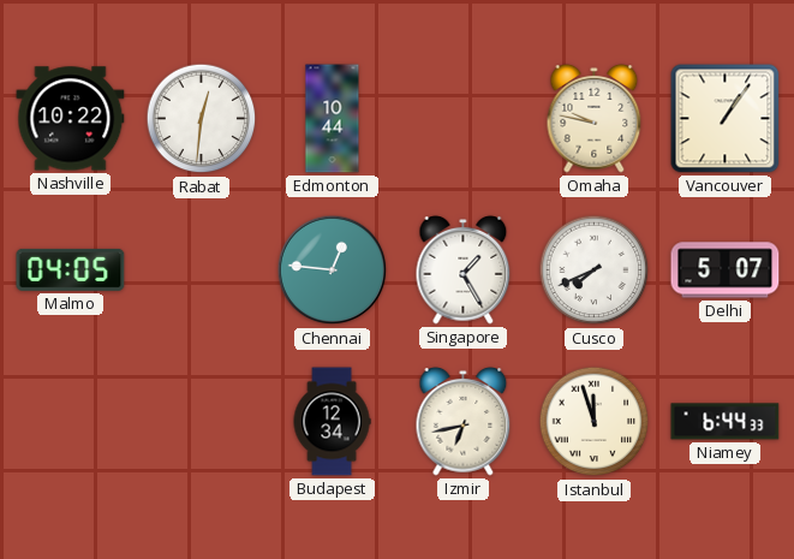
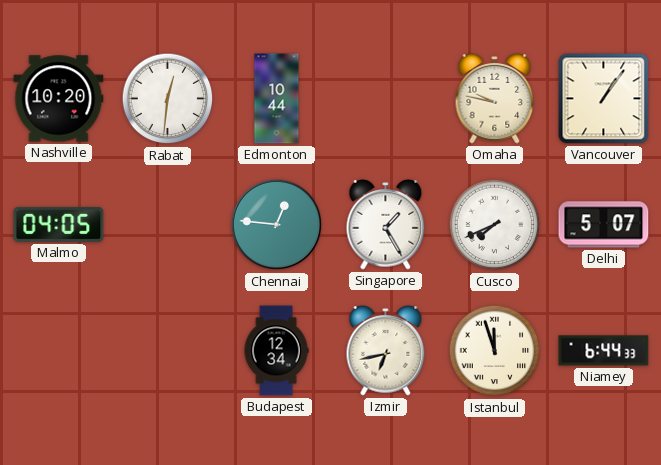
Nashville: 10:22 -> 10:20
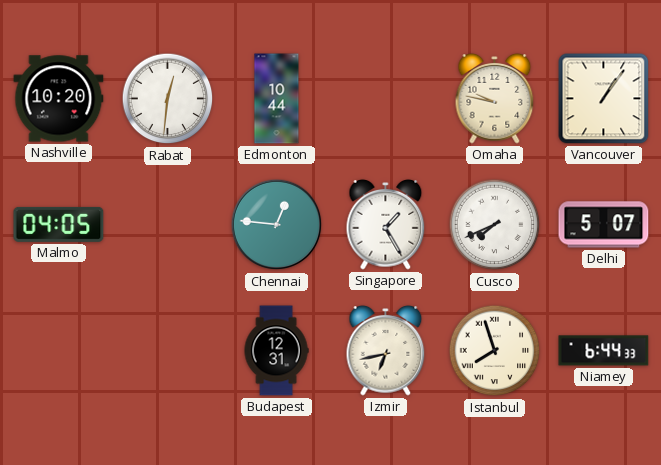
Budapest: 12:34 -> 12:31
Istanbul: 11:57 -> 7:57
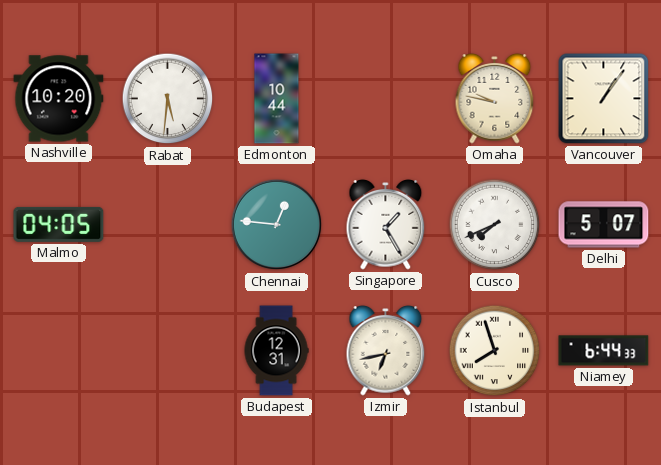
Rabat: 12:31 -> 5:31
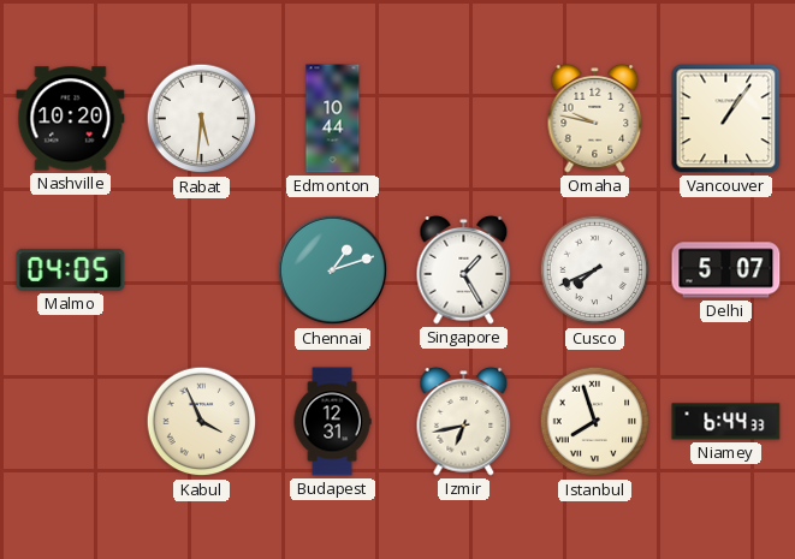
Chennai: 12:46 -> 1:12
Kabul: none -> 3:56
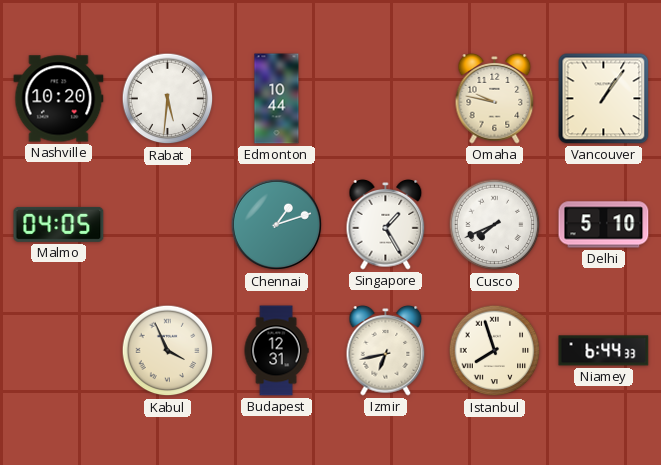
Delhi: 5:07 -> 5:10
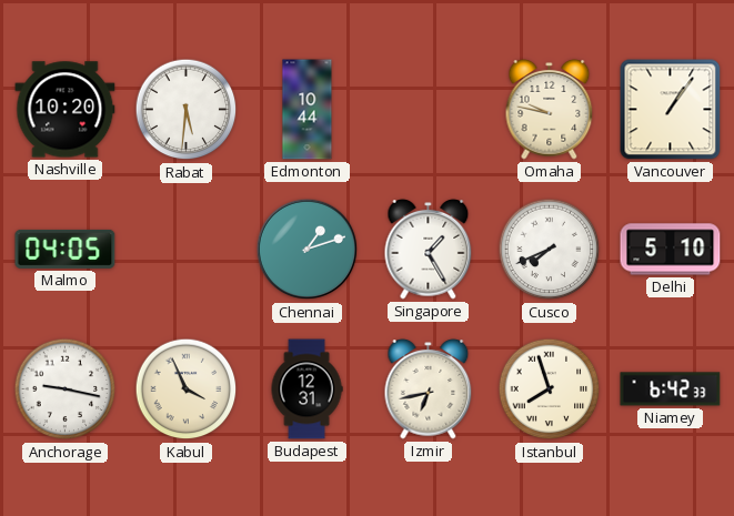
Anchorage: none -> 9:17
Niamey: 6:44 -> 6:42
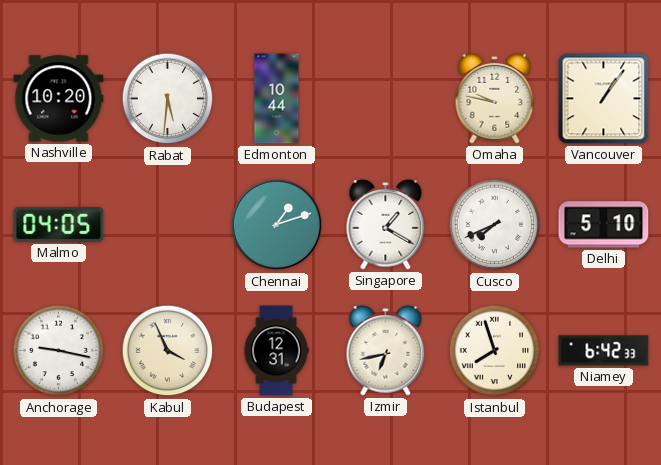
Singapore: 1:25 -> 1:20
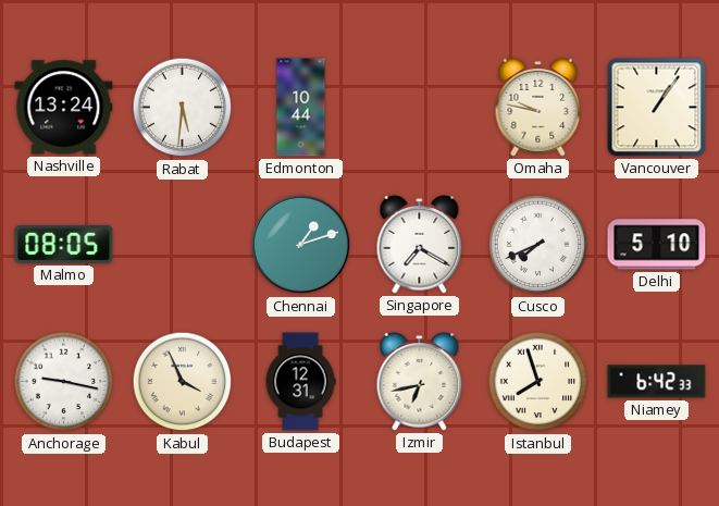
Nashville: 10:20 -> 13:24
Malmo: 04:05 -> 08:05
Singapore: 1:20 -> 7:20
